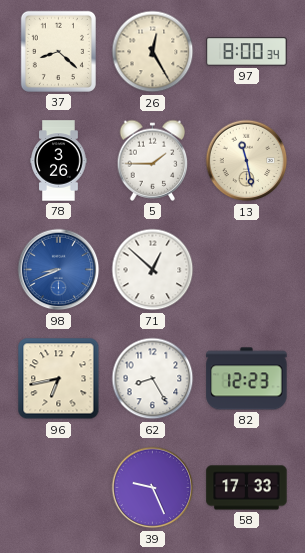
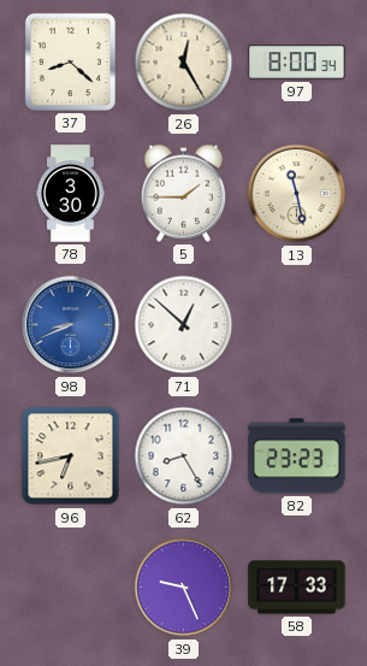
78: 3:26 -> 3:30
82: 12:23 -> 23:23
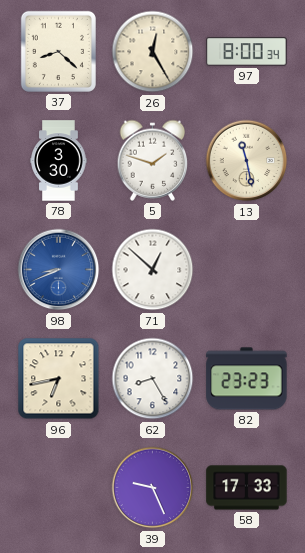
5: 1:45 -> 1:48
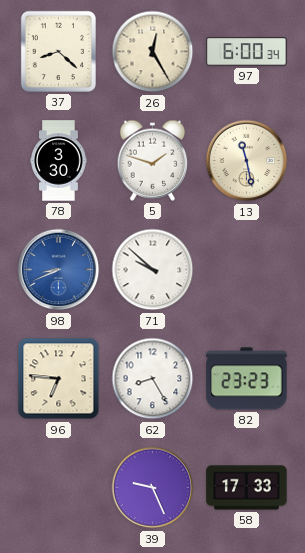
97: 8:00 -> 6:00
71: 12:52 -> 9:52
96: 6:43 -> 6:46
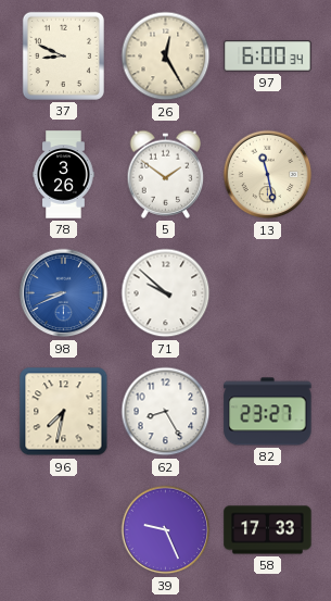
37: 8:22 -> 8:49
78: 3:30 -> 3:26
5: 1:48 -> 1:51
96: 6:46 -> 7:32
82: 23:23 -> 23:27
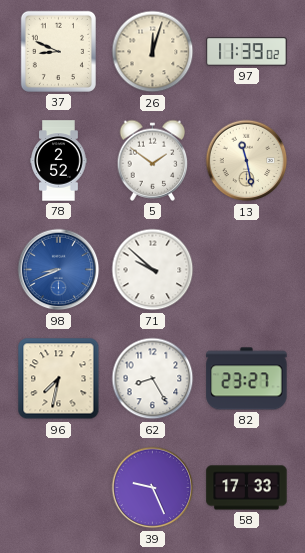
26: 12:25 -> 12:03
97: 6:00 -> 11:39
78: 3:26 -> 2:52
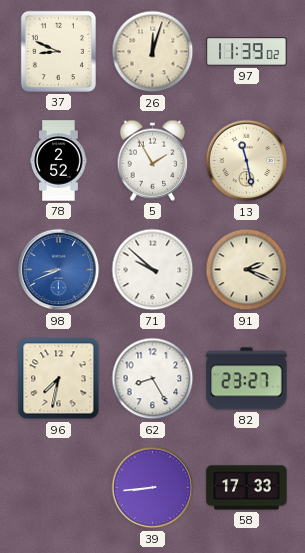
5: 1:51 -> 1:55
91: none -> 2:19
39: 9:26 -> 8:44
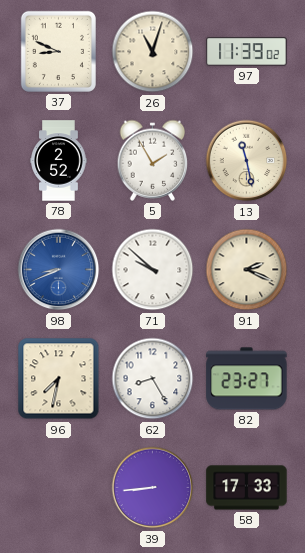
26: 12:03 -> 11:03
